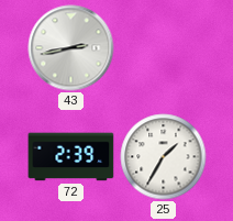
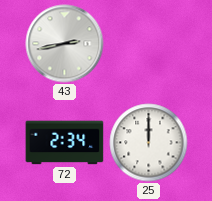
72: 2:39 -> 2:34
25: 1:35 -> 12:00
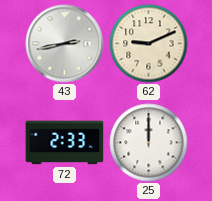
62: none -> 9:11
72: 2:34 -> 2:33
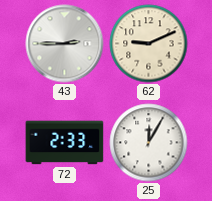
43: 2:43 -> 2:45
25: 12:00 -> 12:05
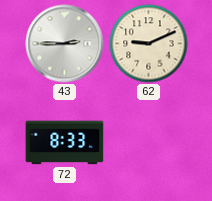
72: 2:33 -> 8:33
25: 12:05 -> none
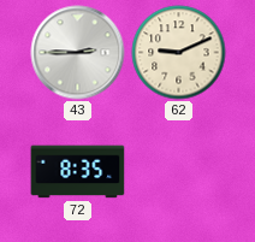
72: 8:33 -> 8:35
